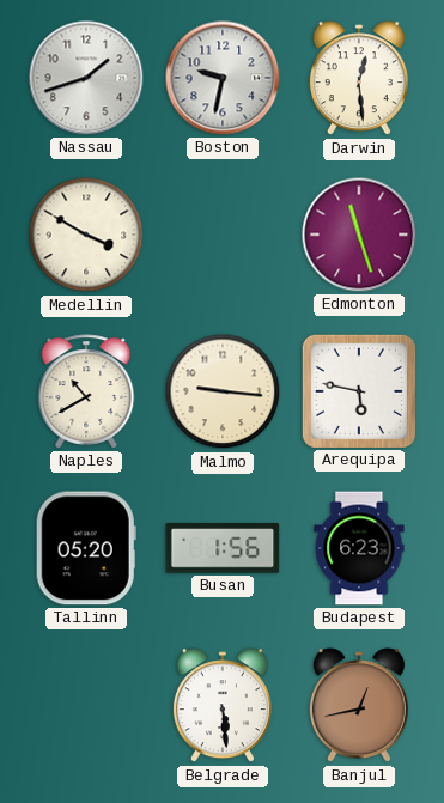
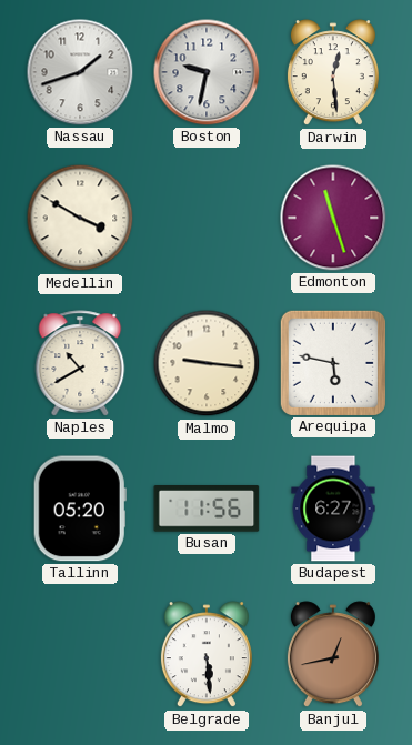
Busan: 1:56 -> 11:56
Budapest: 6:23 -> 6:27
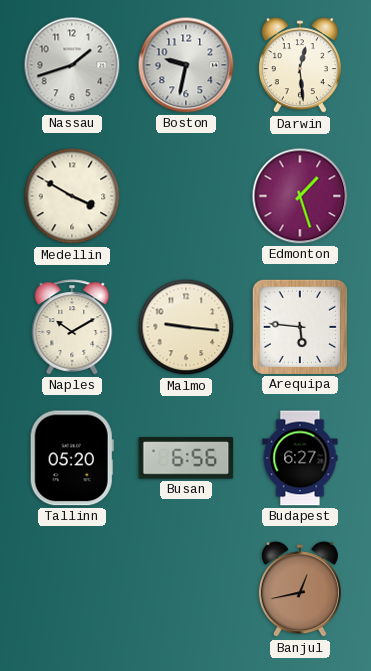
Edmonton: 11:27 -> 1:27
Naples: 10:40 -> 10:10
Arequipa: 5:47 -> 5:46
Busan: 11:56 -> 6:56
Belgrade: 5:29 -> none
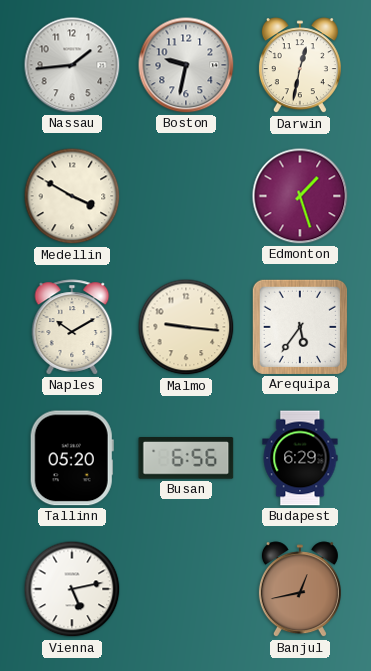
Nassau: 1:42 -> 1:44
Darwin: 12:29 -> 12:32
Arequipa: 5:46 -> 5:36
Budapest: 6:27 -> 6:29
Vienna: none -> 5:13
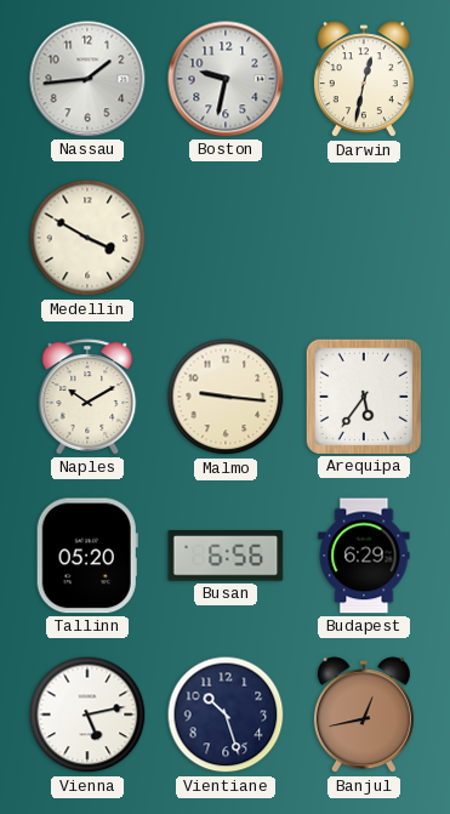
Edmonton: 1:27 -> none
Vientiane: none -> 10:27
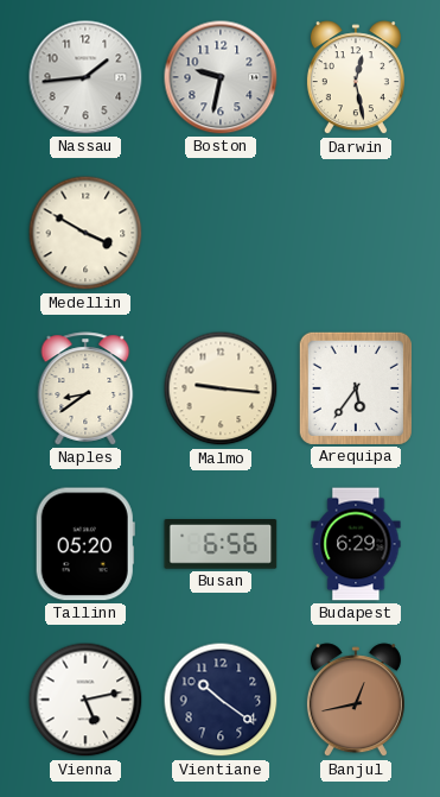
Darwin: 12:32 -> 12:28
Naples: 10:10 -> 8:39
Vientiane: 10:27 -> 10:21
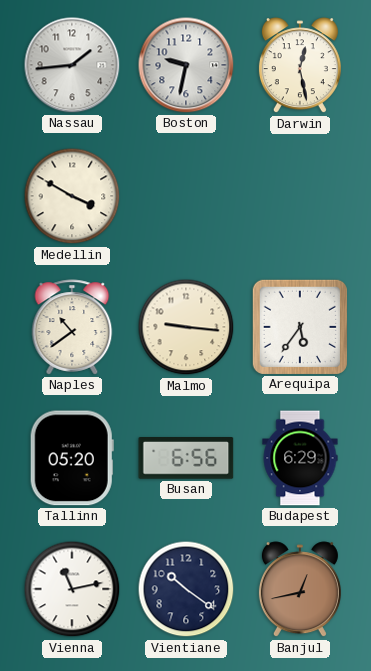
Naples: 8:39 -> 10:39
Vienna: 5:13 -> 11:13
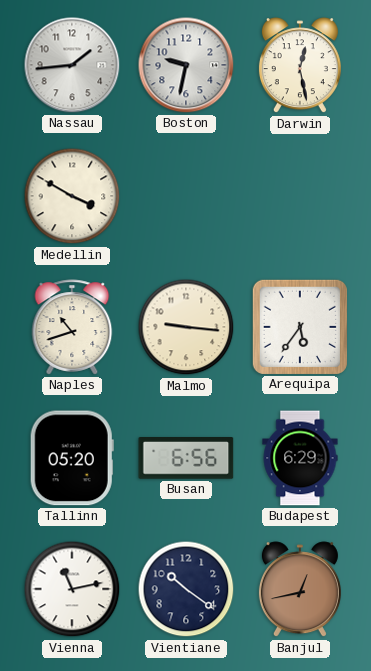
Naples: 10:39 -> 10:42
